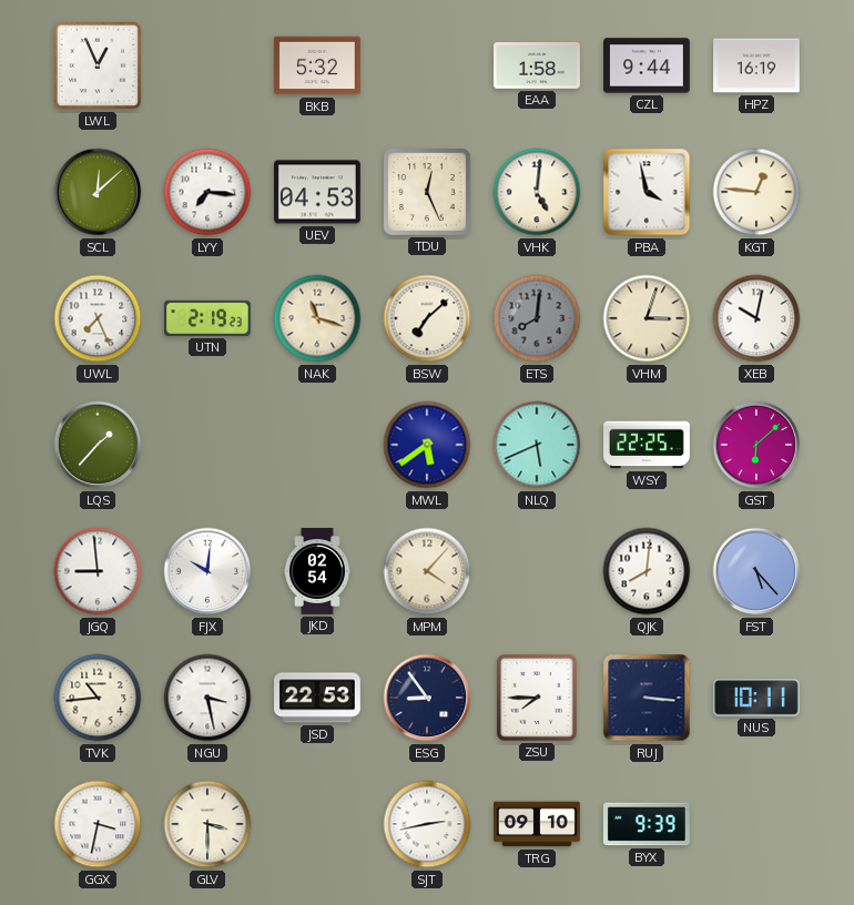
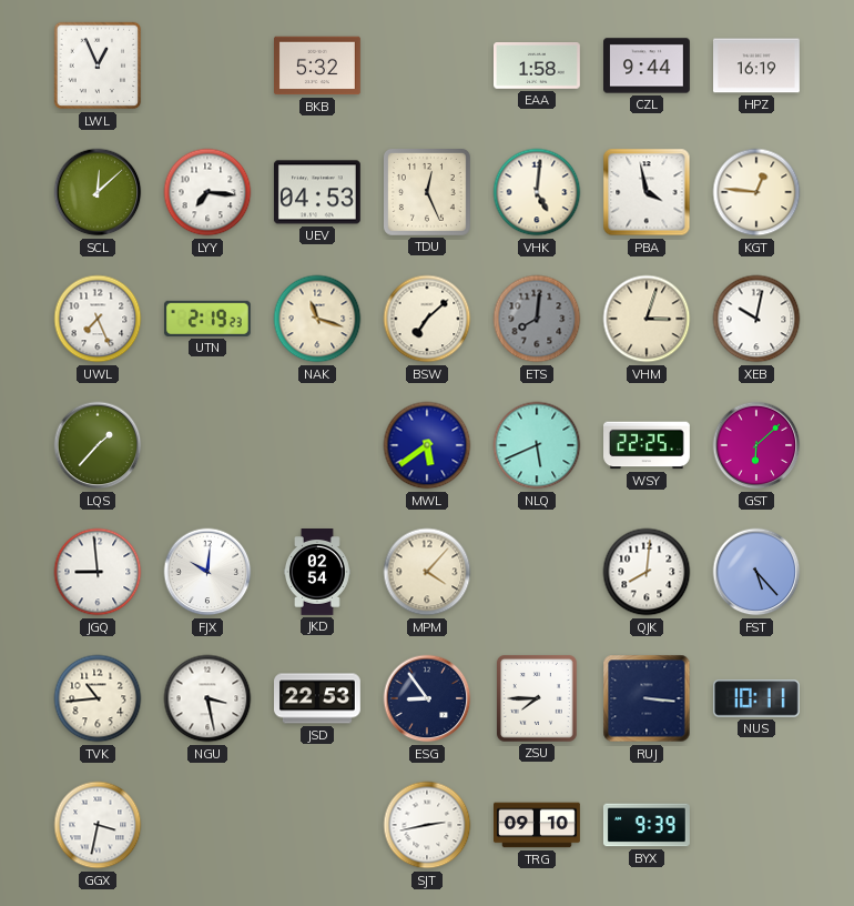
GLV: 3:30 -> none
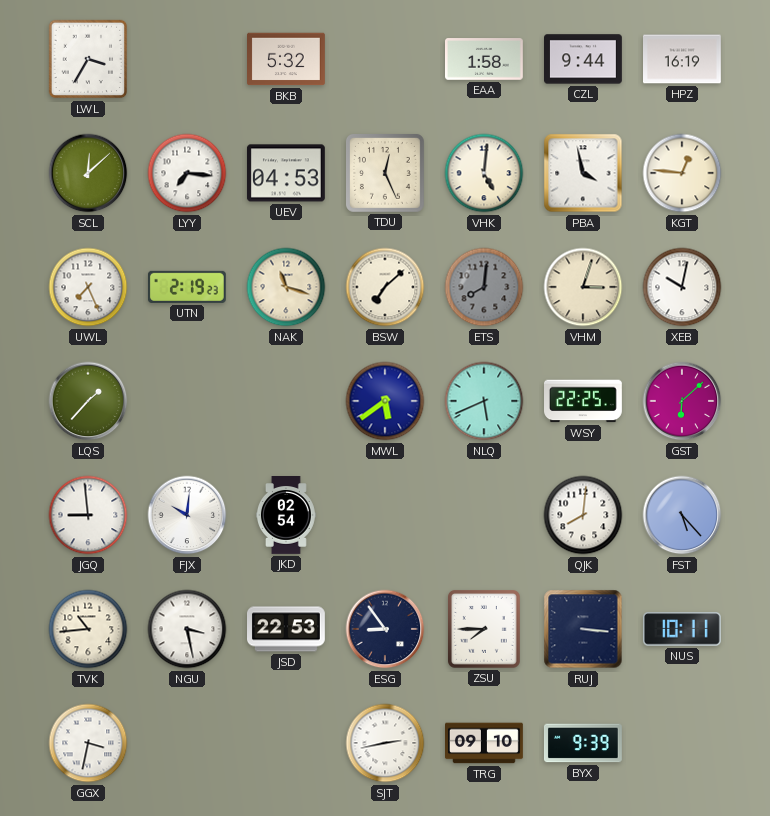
LWL: 12:56 -> 3:35
MPM: 4:07 -> none
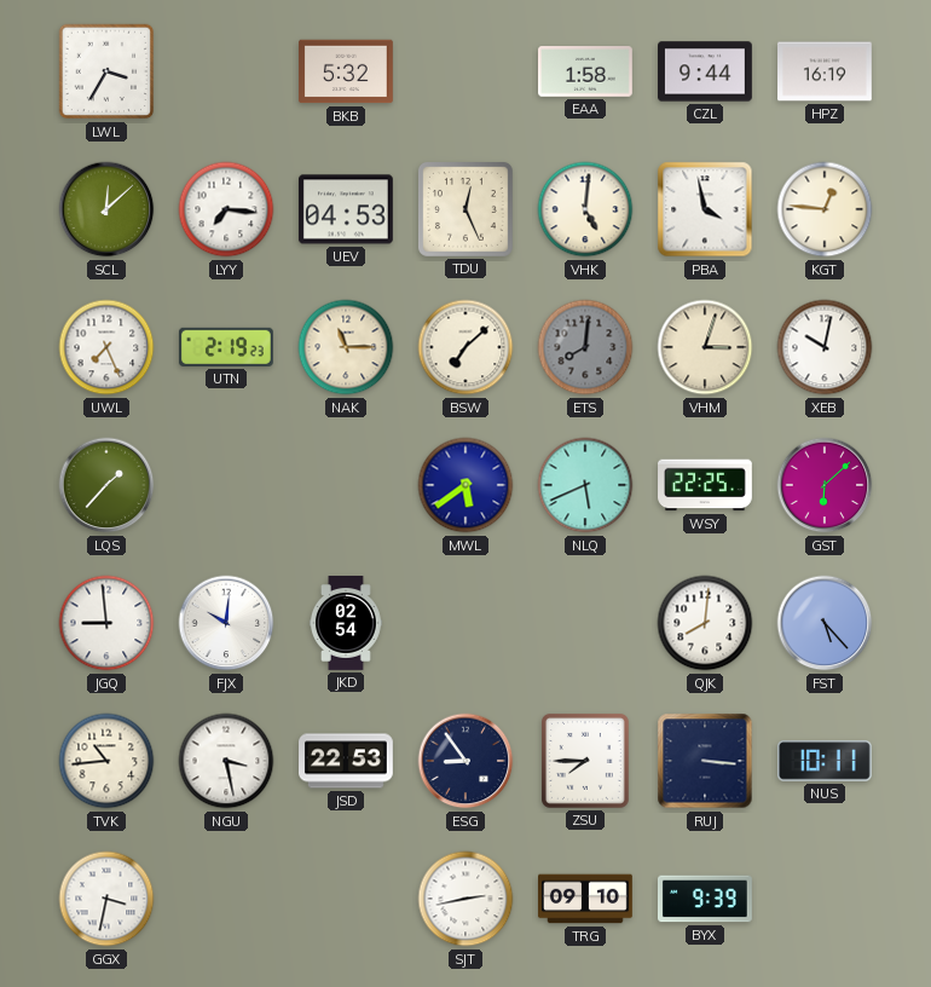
NAK: 11:18 -> 11:15
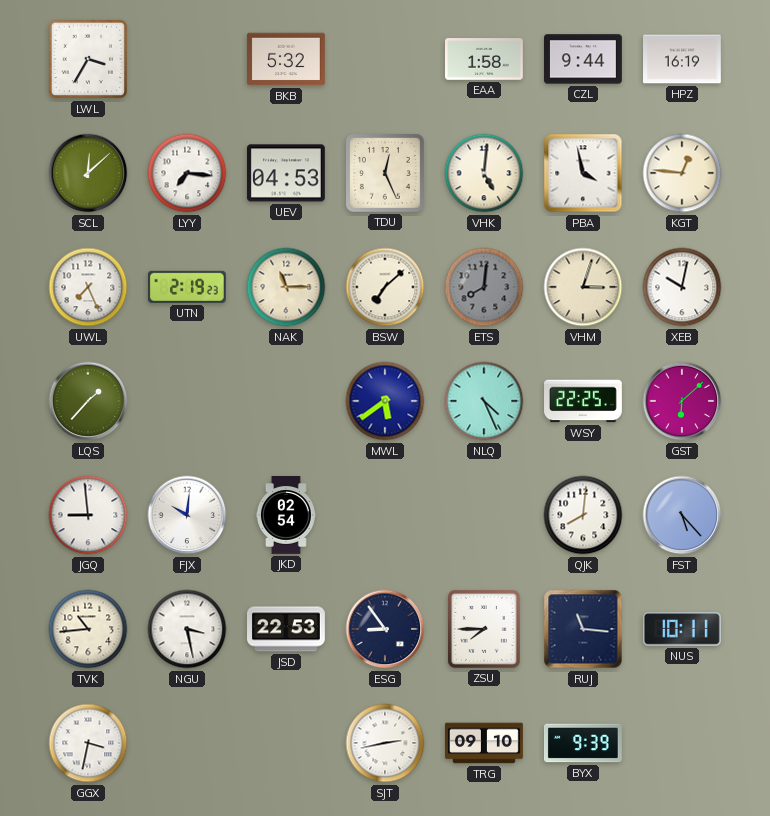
NLQ: 5:41 -> 4:26
RUJ: 3:16 -> 11:16
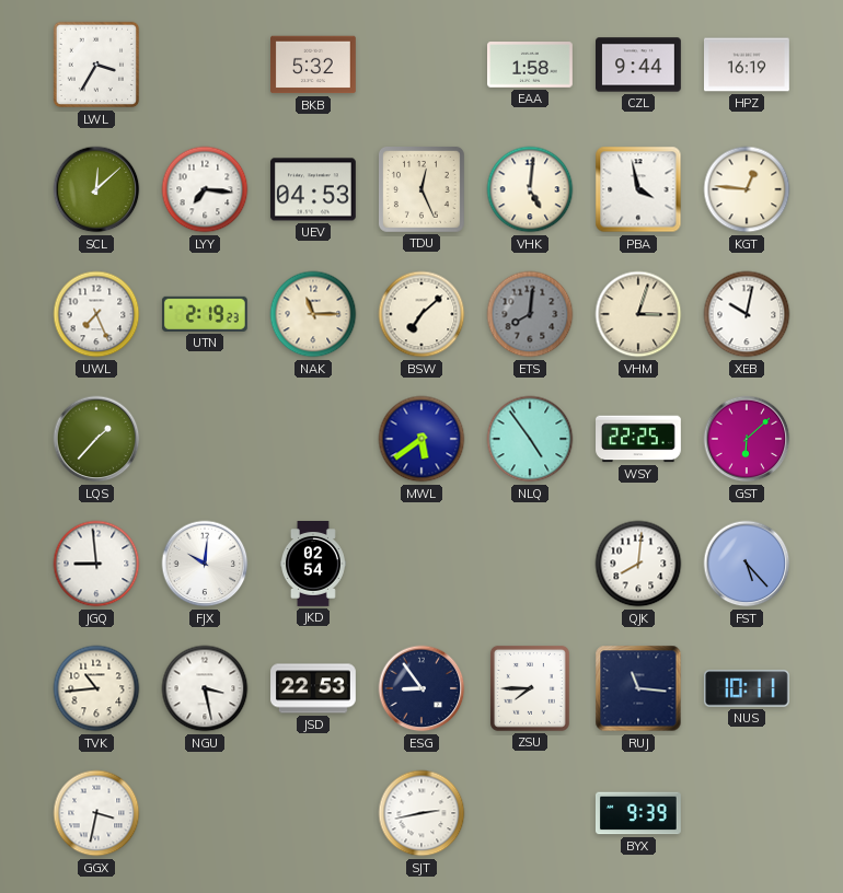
NLQ: 4:26 -> 4:54
TRG: 09:10 -> none
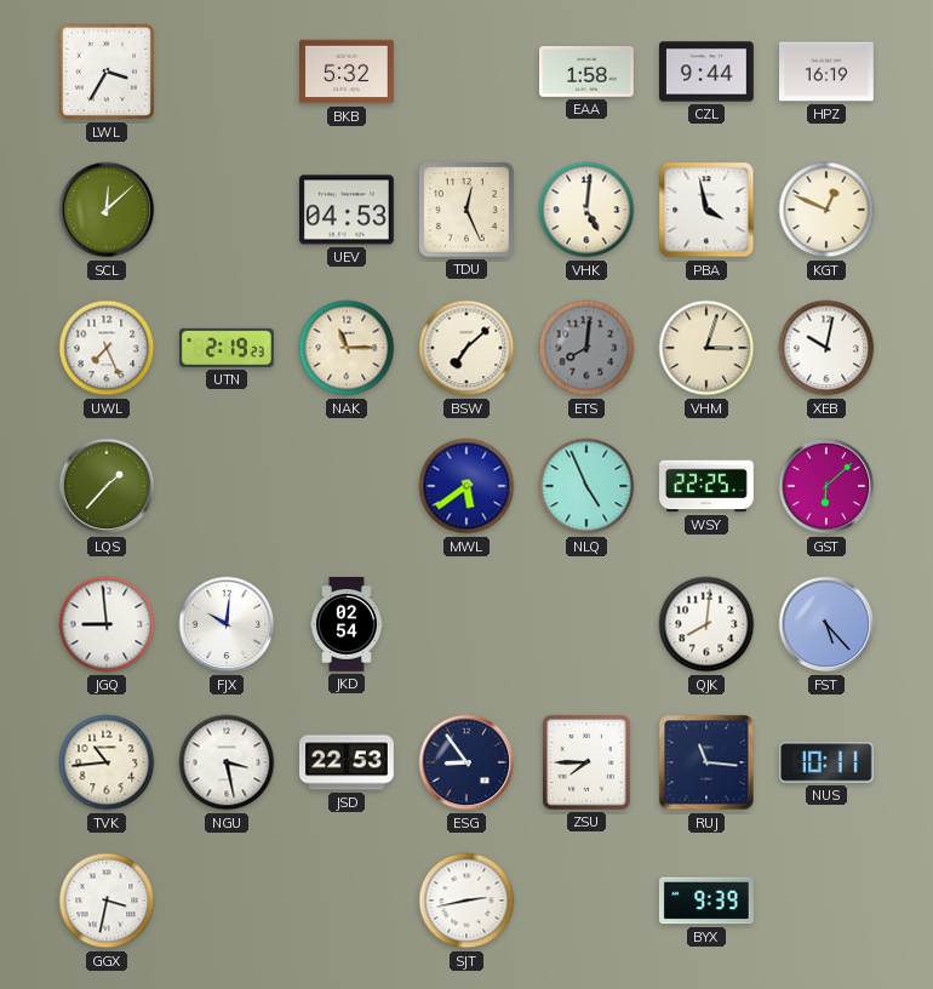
LYY: 7:16 -> none
KGT: 12:46 -> 12:49
NLQ: 4:54 -> 4:56
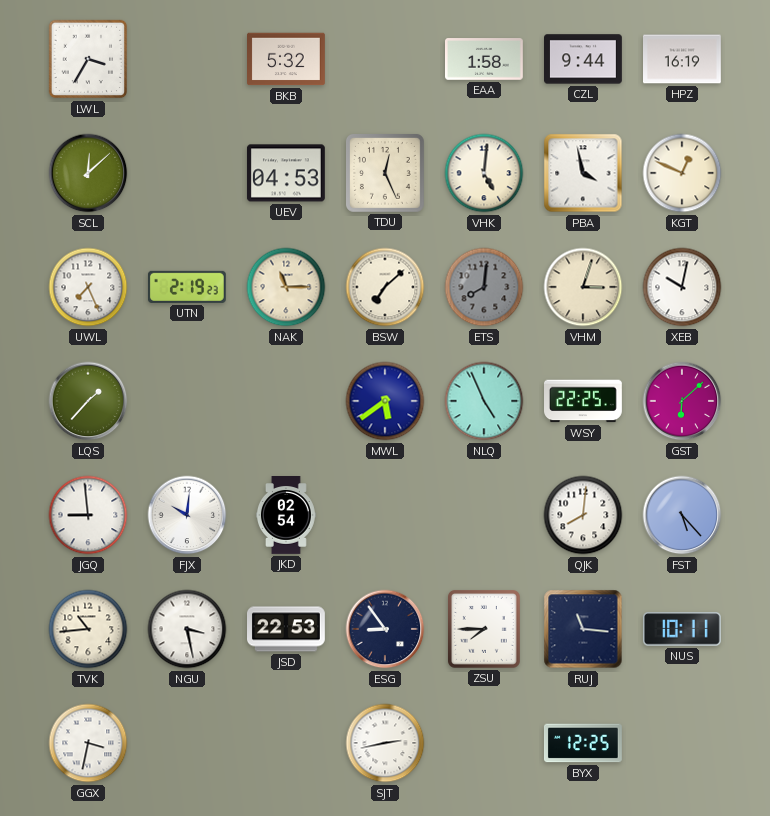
BYX: 9:39 -> 12:25
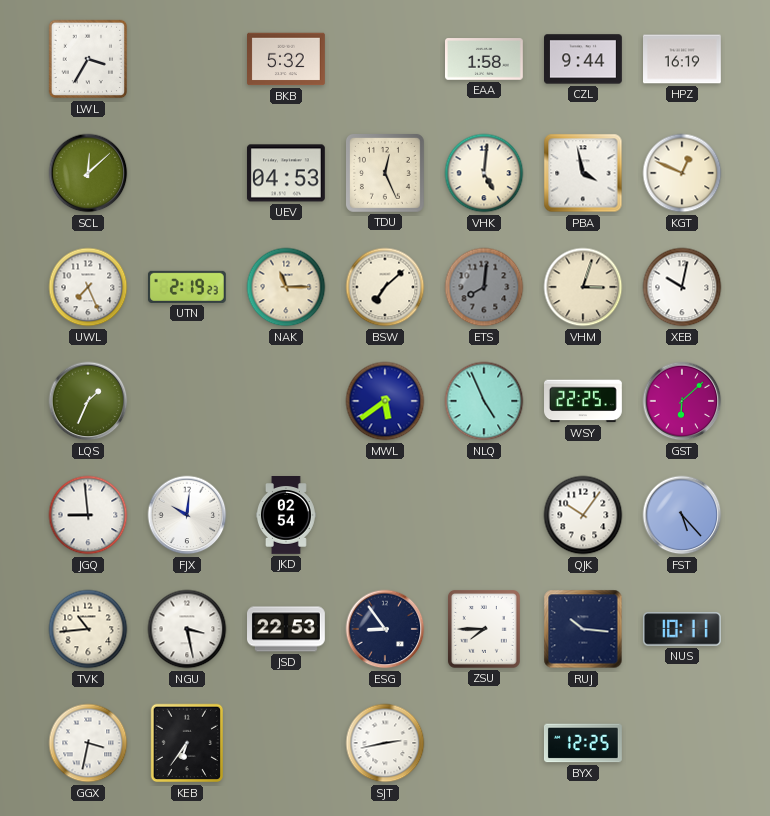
LQS: 1:37 -> 1:34
QJK: 8:01 -> 10:06
RUJ: 11:16 -> 10:16
KEB: none -> 6:36
